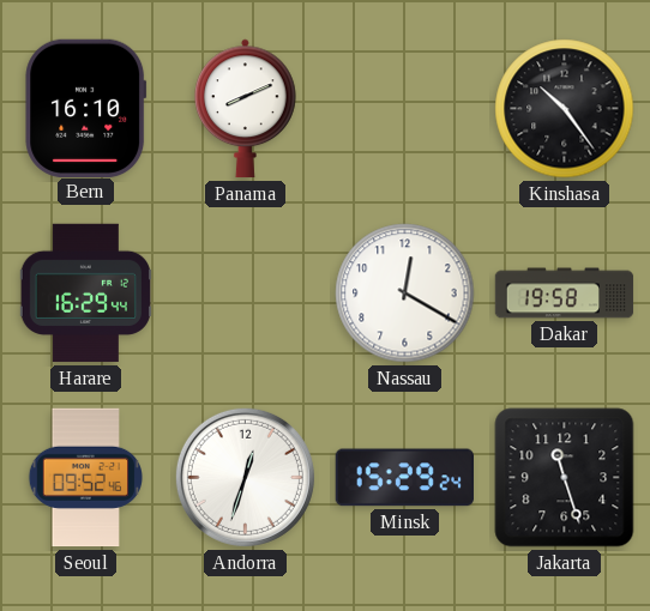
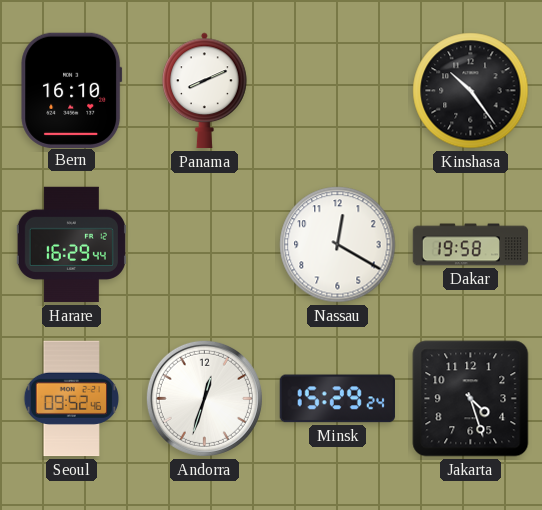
Jakarta: 11:27 -> 4:27
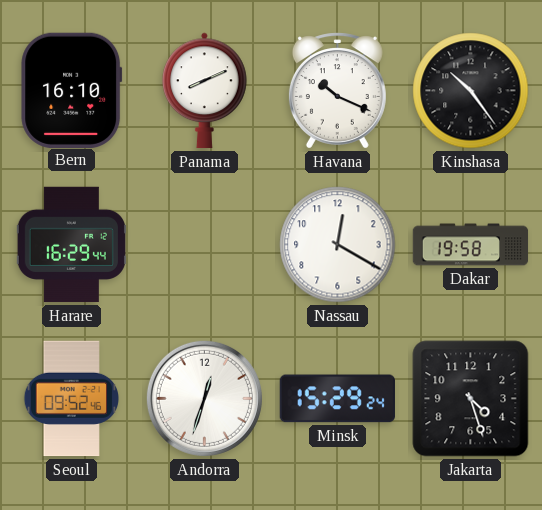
Havana: none -> 10:19
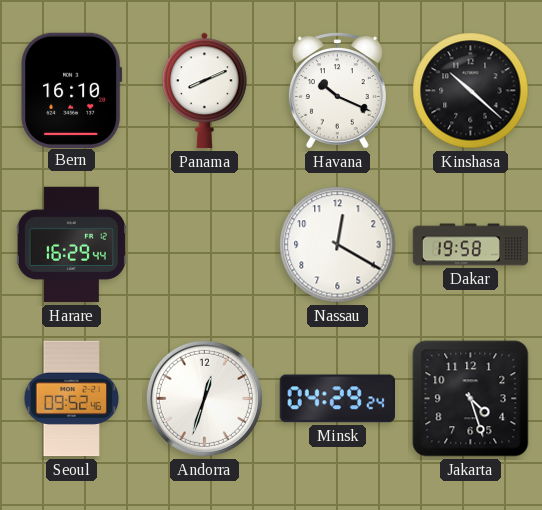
Kinshasa: 10:24 -> 10:22
Minsk: 15:29 -> 04:29
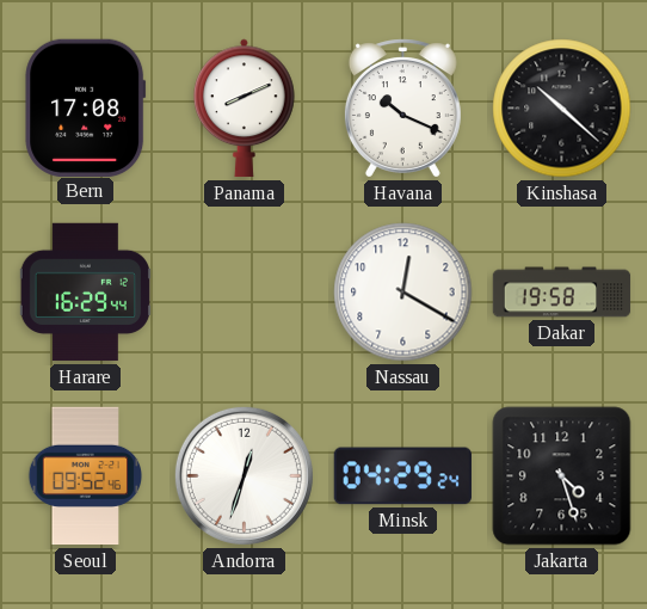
Bern: 16:10 -> 17:08
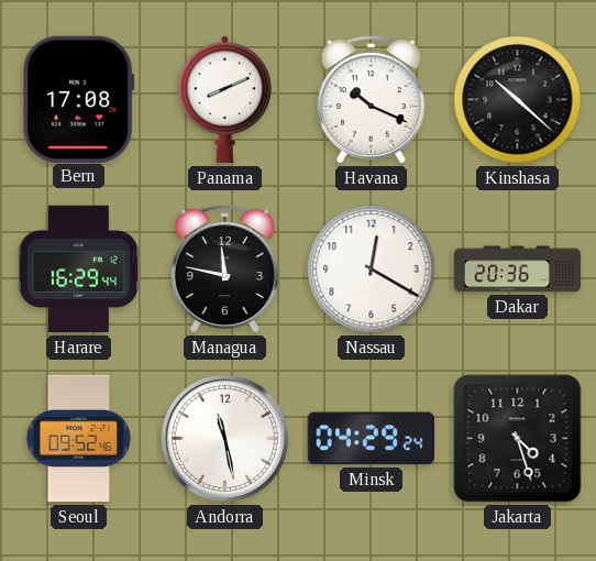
Managua: none -> 11:47
Dakar: 19:58 -> 20:36
Andorra: 12:33 -> 11:28
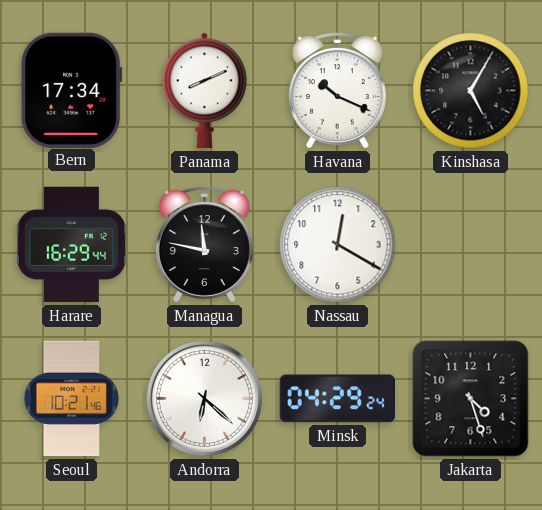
Bern: 17:08 -> 17:34
Kinshasa: 10:22 -> 5:05
Dakar: 20:36 -> none
Seoul: 09:52 -> 10:21
Andorra: 11:28 -> 6:22
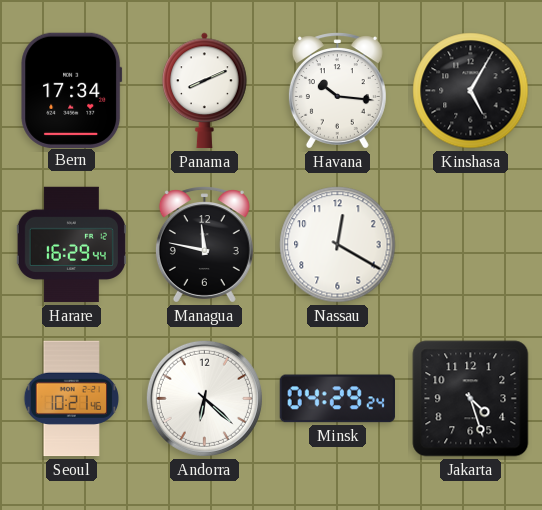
Havana: 10:19 -> 10:16
